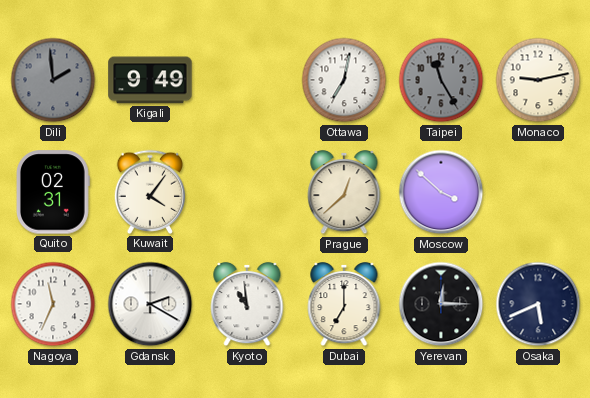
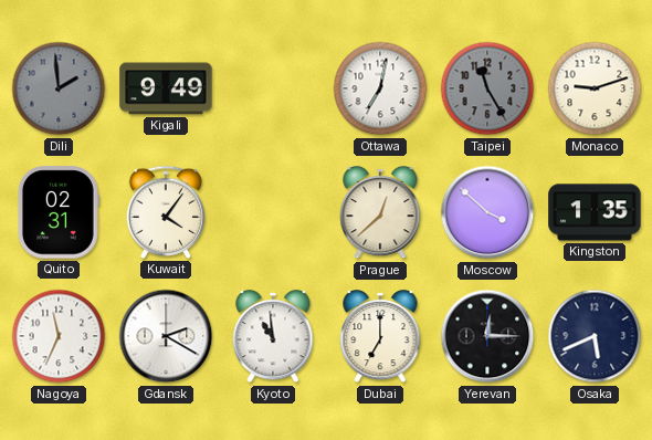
Monaco: 9:13 -> 9:12
Kingston: none -> 1:35
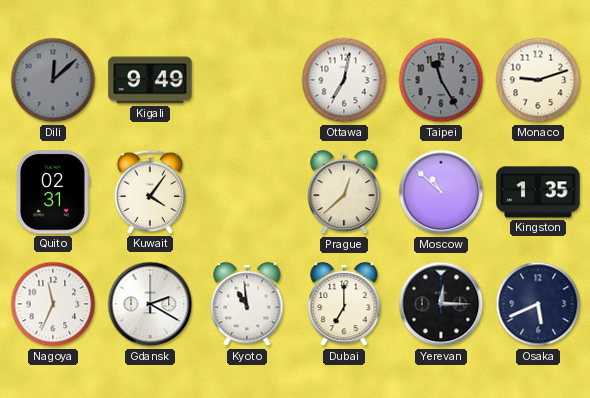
Dili: 1:59 -> 12:08
Moscow: 3:52 -> 10:52
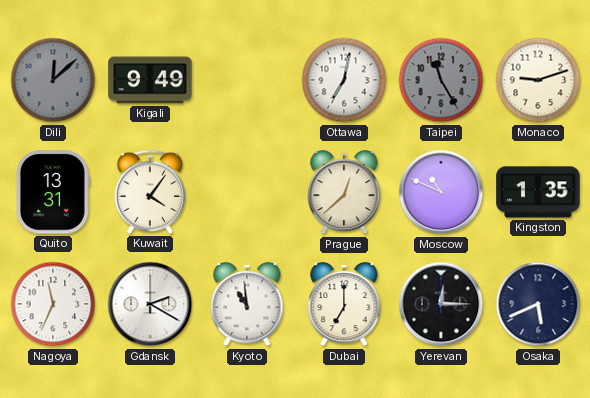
Quito: 02:31 -> 13:31
Moscow: 10:52 -> 10:49
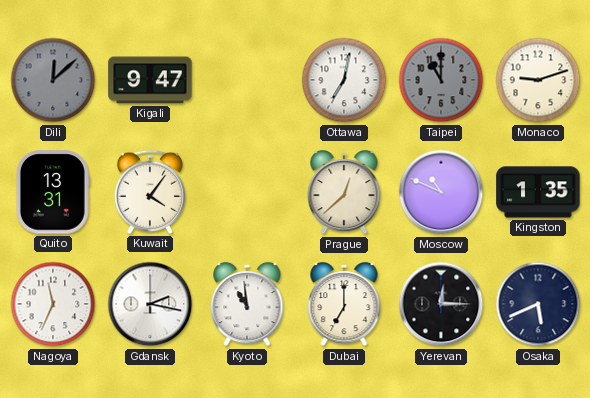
Kigali: 9:49 -> 9:47
Taipei: 11:25 -> 11:00
Gdansk: 2:20 -> 2:17
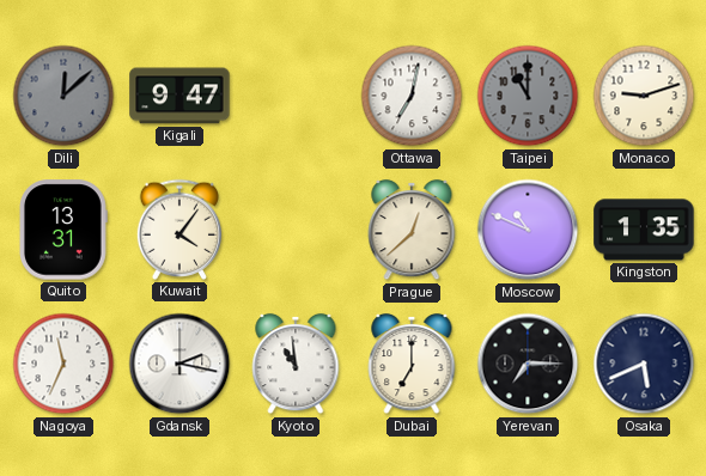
Yerevan: 12:15 -> 7:15
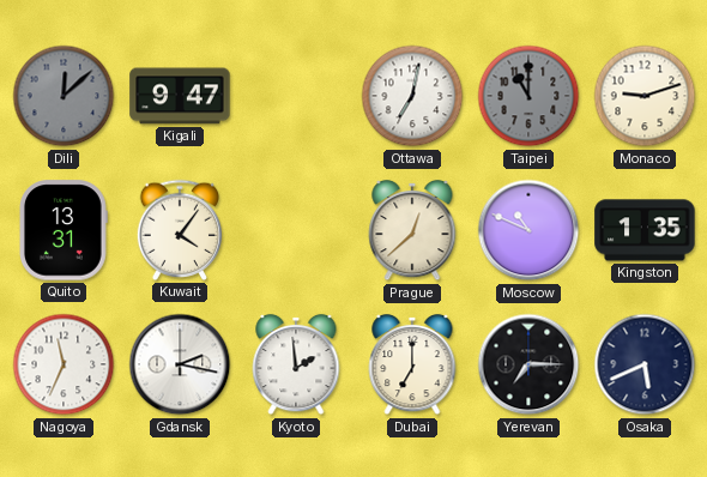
Kyoto: 10:59 -> 1:59
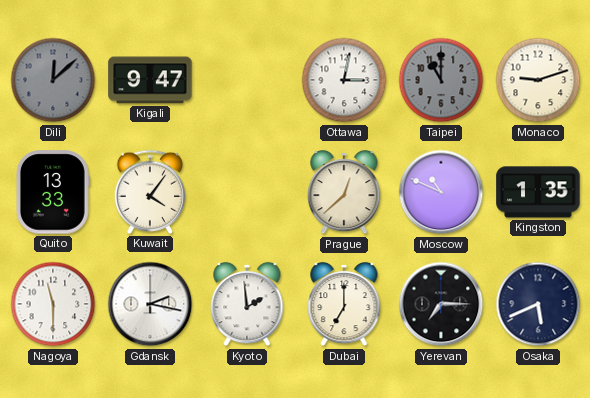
Ottawa: 7:02 -> 3:02
Quito: 13:31 -> 13:33
Nagoya: 11:34 -> 11:30
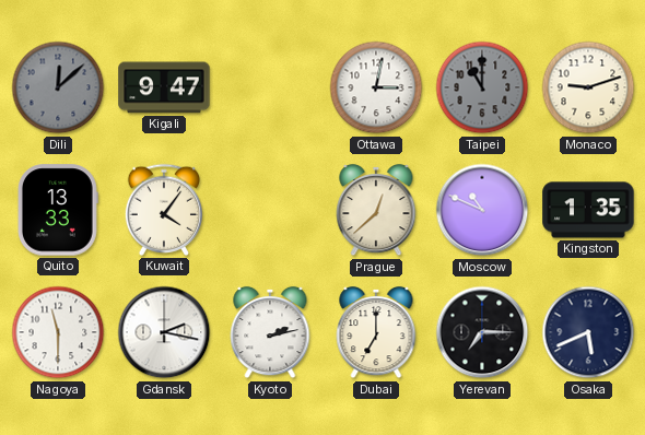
Kyoto: 1:59 -> 2:13
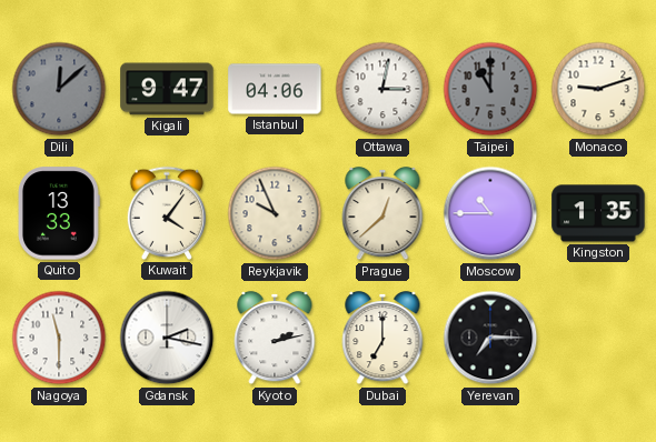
Istanbul: none -> 04:06
Reykjavik: none -> 9:56
Moscow: 10:49 -> 10:45
Osaka: 5:41 -> none
